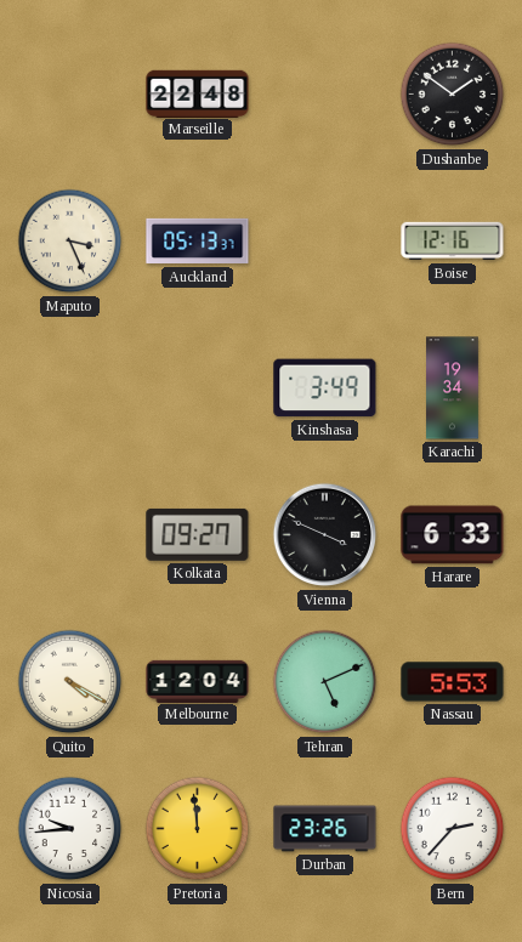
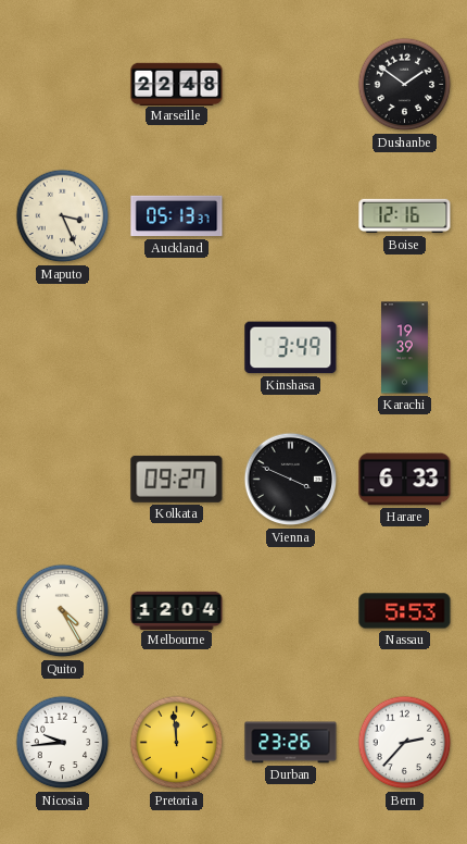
Karachi: 19:34 -> 19:39
Quito: 4:20 -> 4:25
Tehran: 5:11 -> none
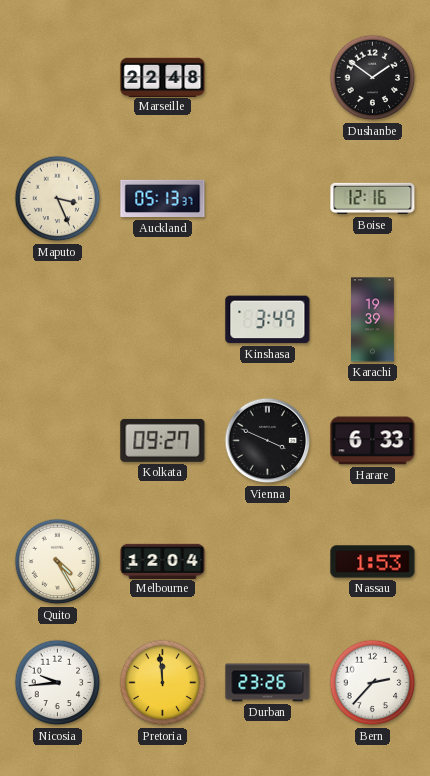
Nassau: 5:53 -> 1:53
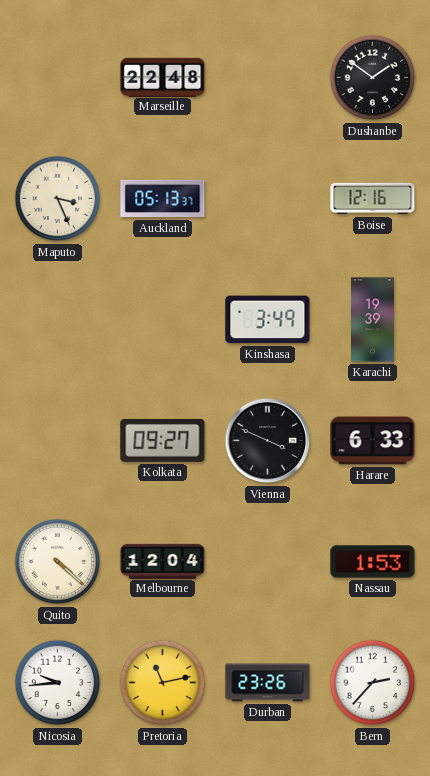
Quito: 4:25 -> 4:22
Pretoria: 11:59 -> 11:13
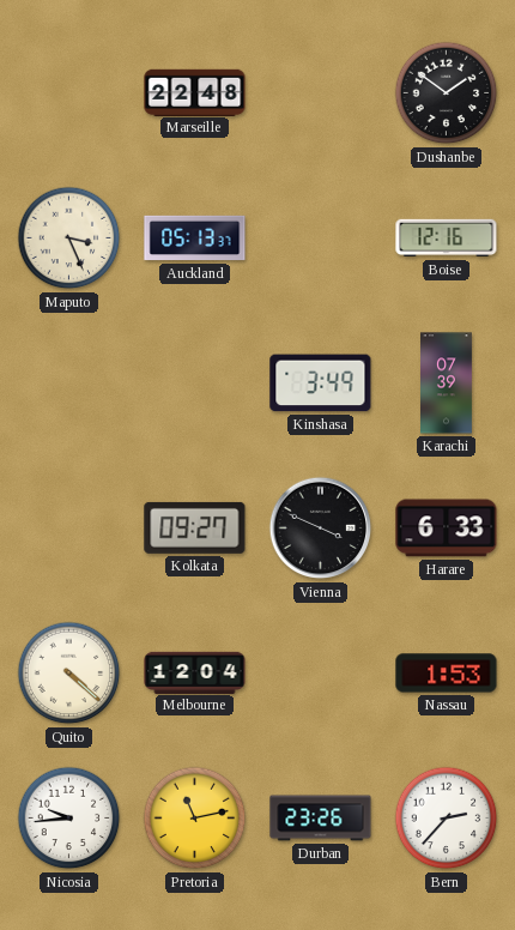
Karachi: 19:39 -> 07:39
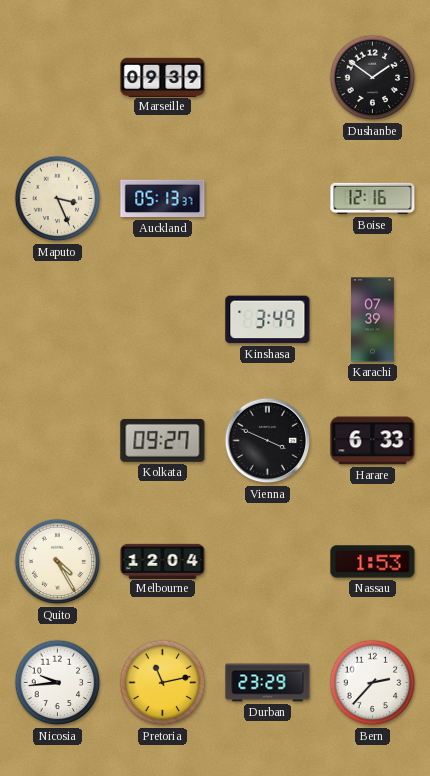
Marseille: 22:48 -> 09:39
Quito: 4:22 -> 4:25
Durban: 23:26 -> 23:29
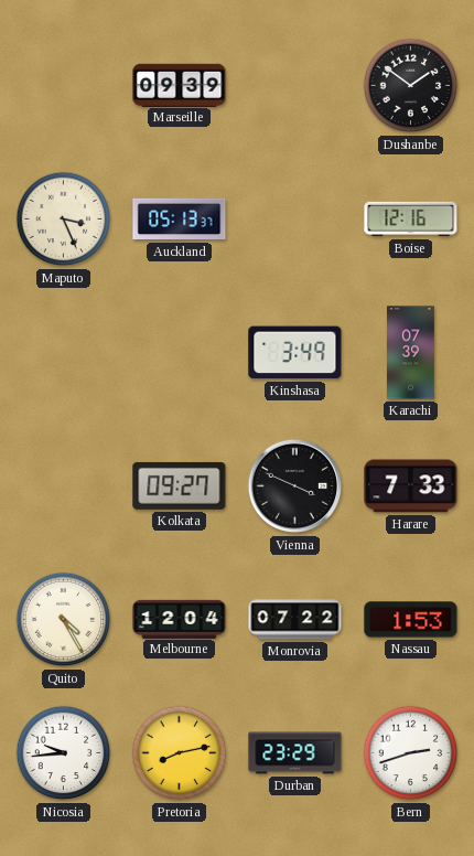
Harare: 6:33 -> 7:33
Monrovia: none -> 07:22
Pretoria: 11:13 -> 8:13
Bern: 2:37 -> 2:42
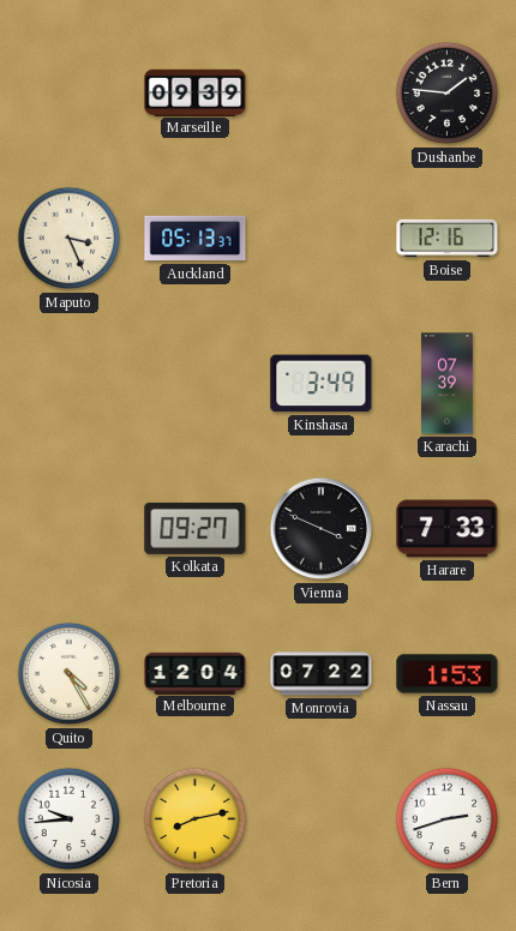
Dushanbe: 1:51 -> 1:46
Durban: 23:29 -> none
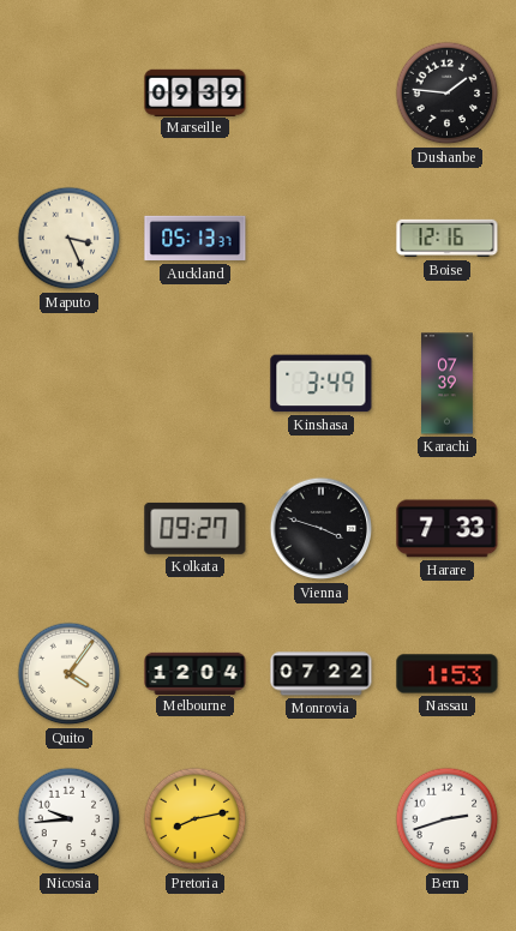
Vienna: 3:49 -> 3:48
Quito: 4:25 -> 4:06
